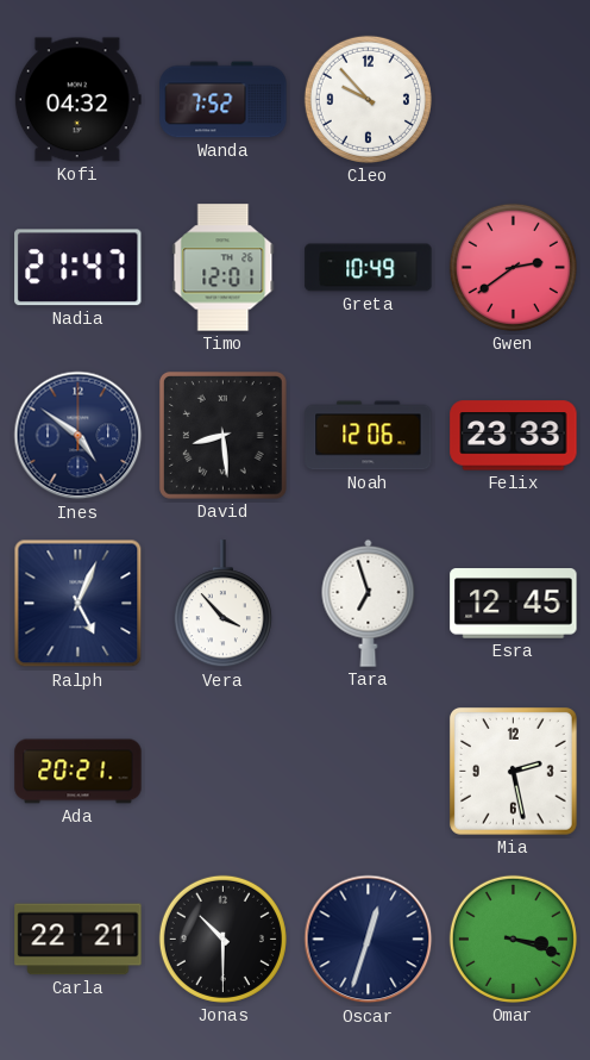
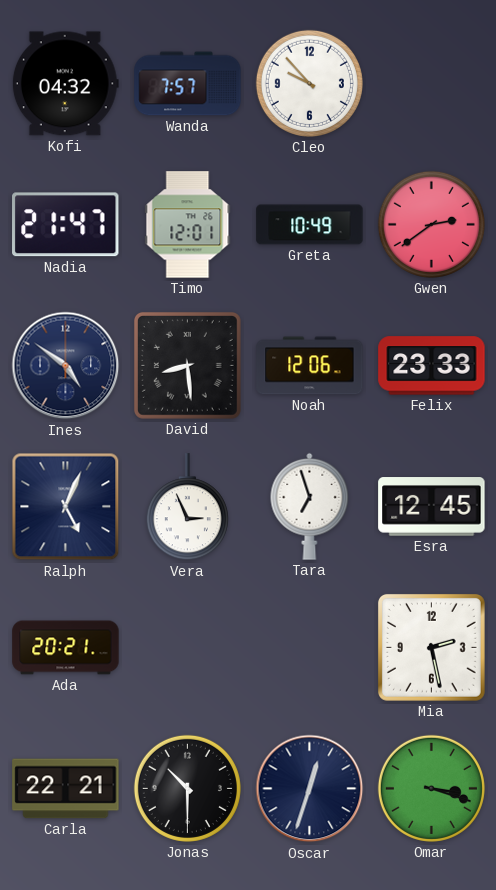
Wanda: 7:52 -> 7:57
Vera: 3:53 -> 2:56
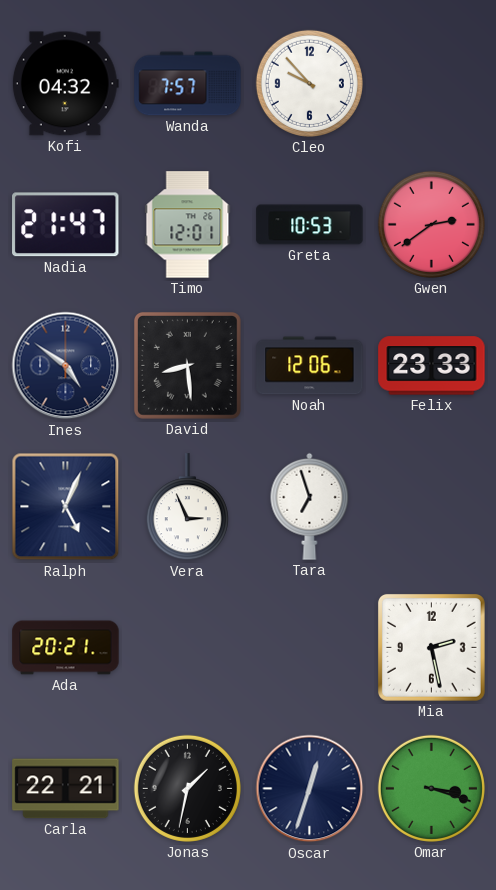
Greta: 10:49 -> 10:53
Esra: 12:45 -> none
Jonas: 10:30 -> 1:32
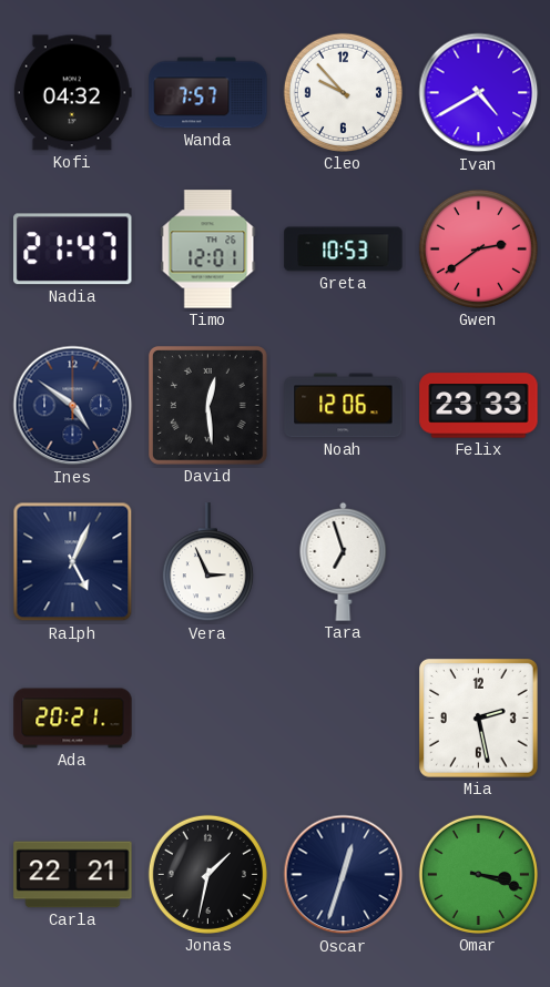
Ivan: none -> 4:40
David: 8:29 -> 12:29
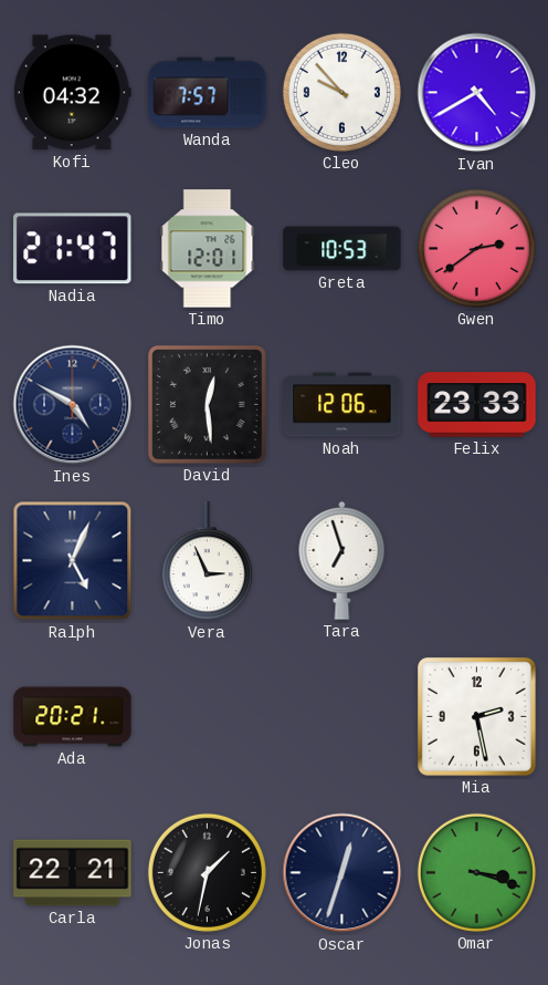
Ines: 4:51 -> 4:50
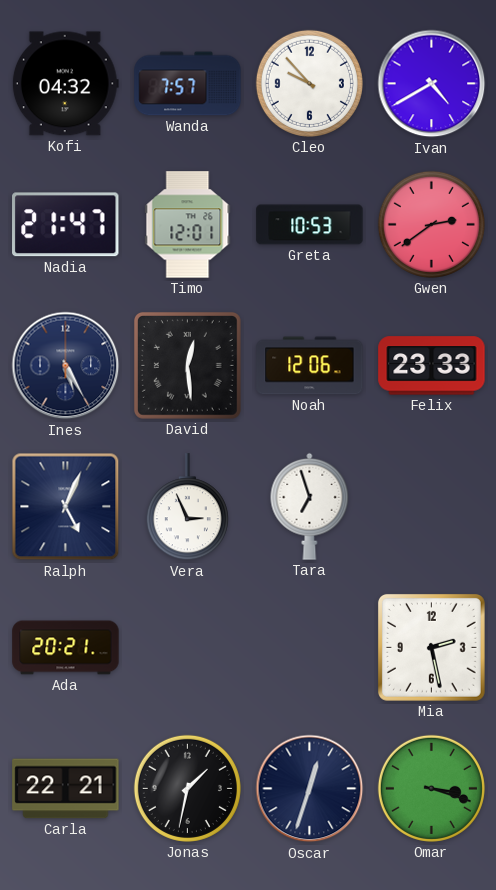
Ines: 4:50 -> 5:25
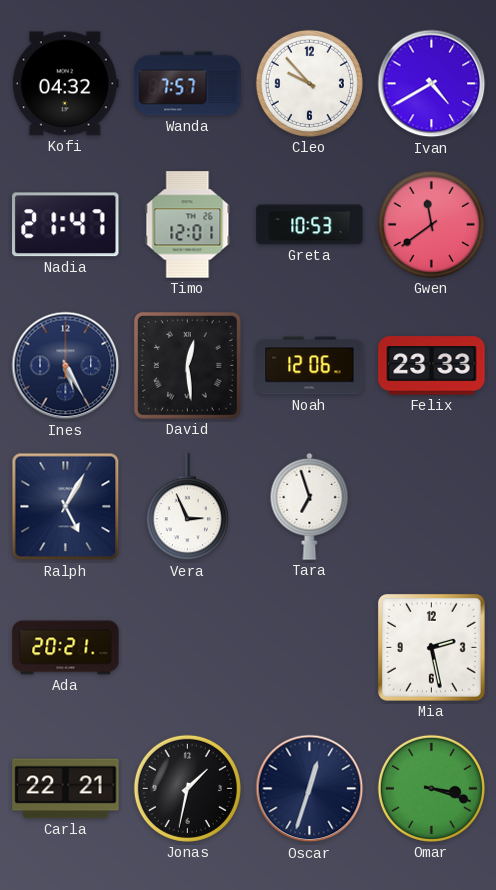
Gwen: 2:39 -> 11:39
Ralph: 5:04 -> 5:05
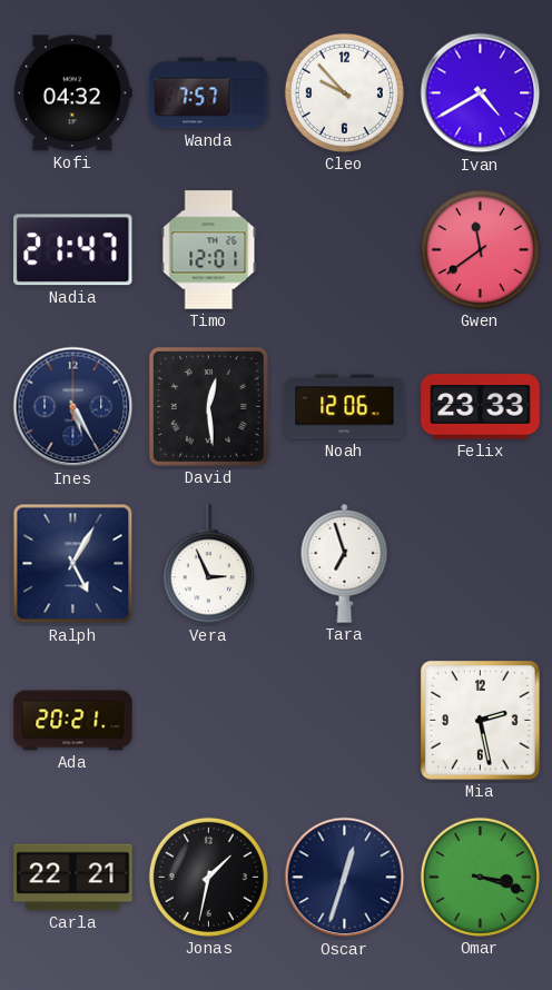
Greta: 10:53 -> none
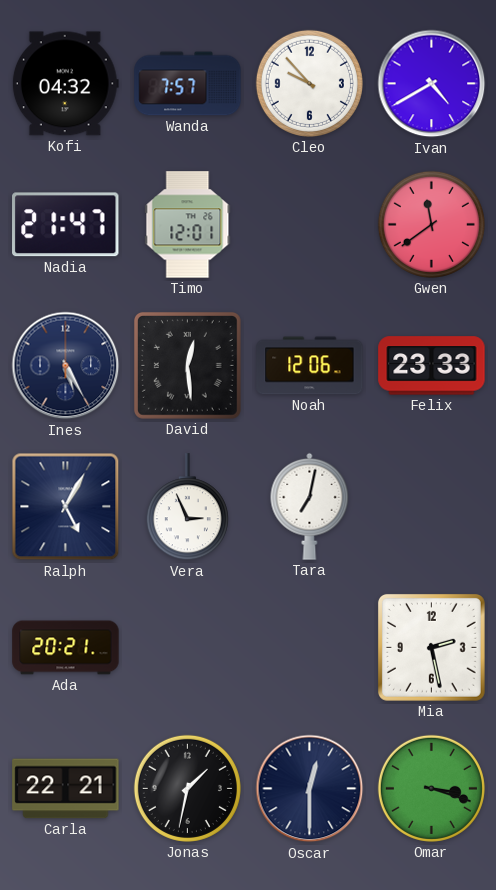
Tara: 6:57 -> 7:02
Oscar: 12:33 -> 12:30
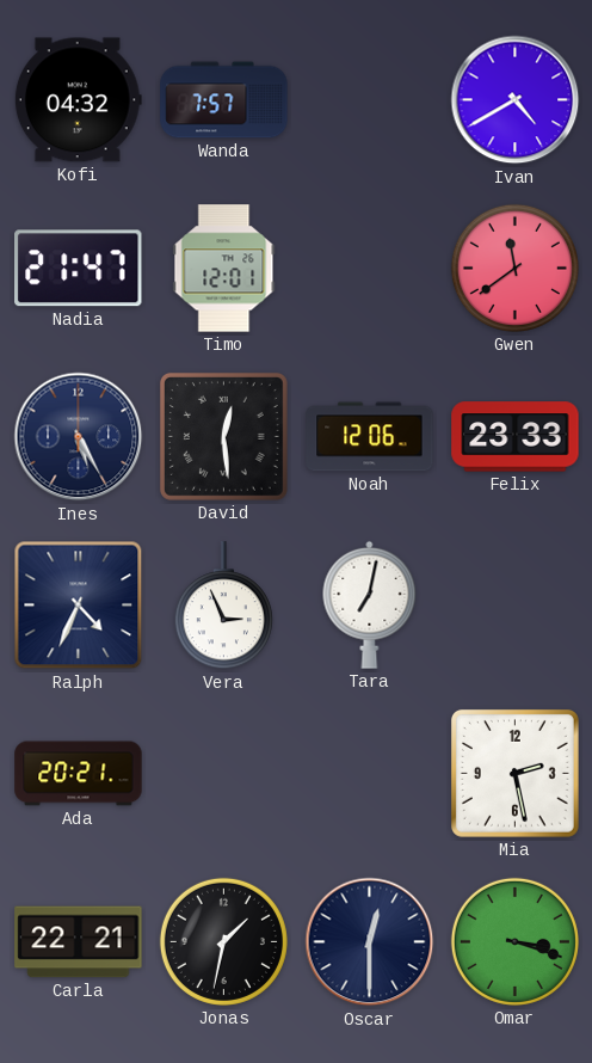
Cleo: 9:53 -> none
Ralph: 5:05 -> 4:34
